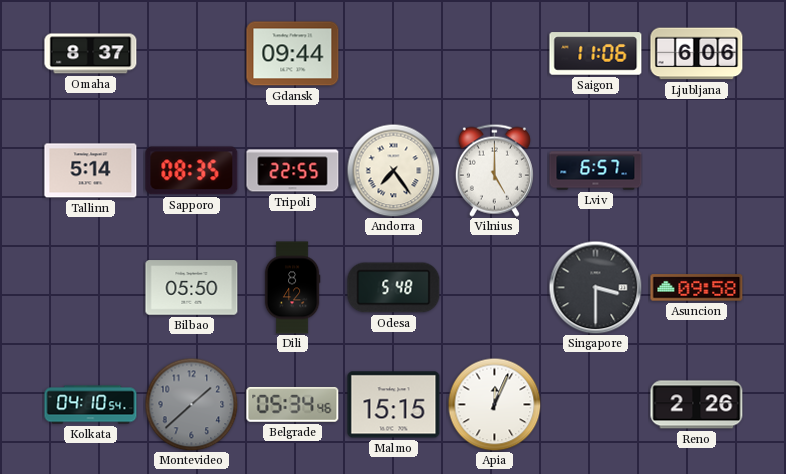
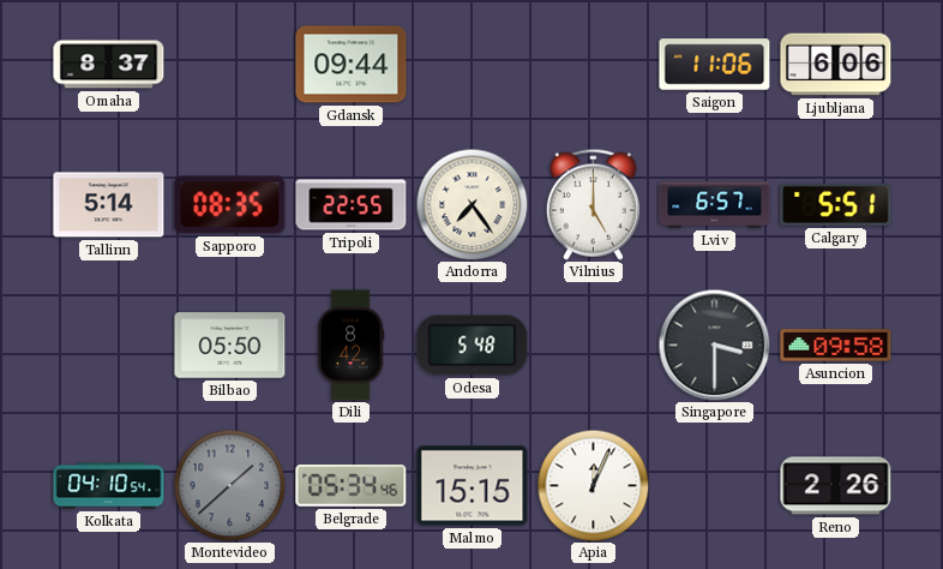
Calgary: none -> 5:51
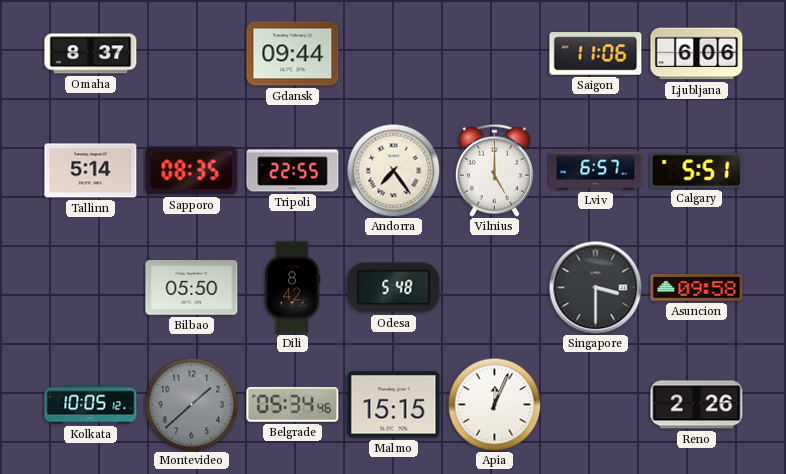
Kolkata: 04:10 -> 10:05
